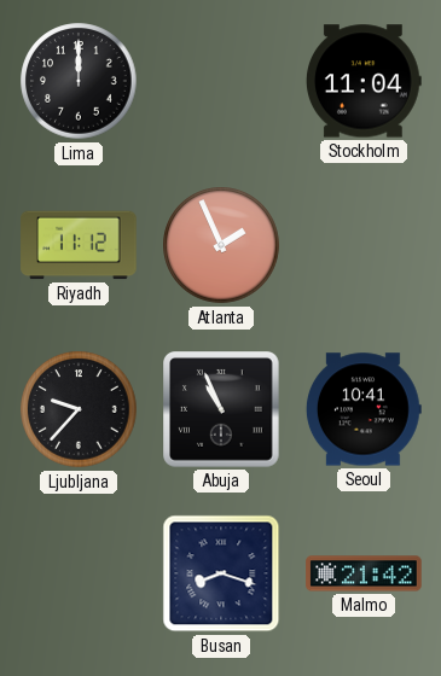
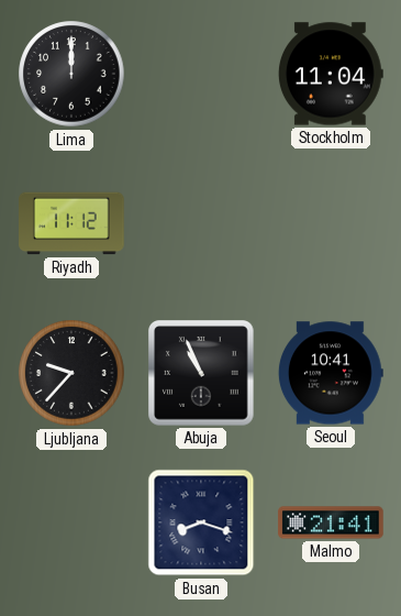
Atlanta: 1:56 -> none
Malmo: 21:42 -> 21:41
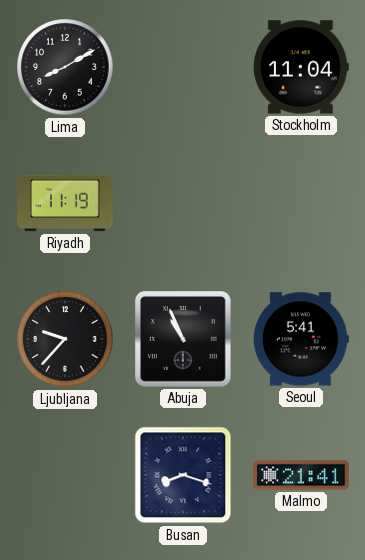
Lima: 12:00 -> 8:10
Riyadh: 11:12 -> 11:19
Seoul: 10:41 -> 5:41
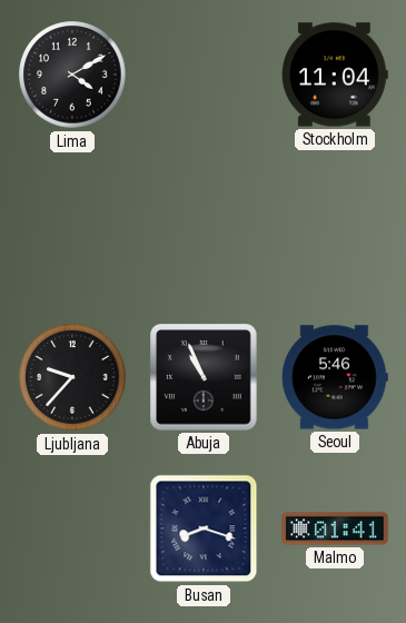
Lima: 8:10 -> 4:10
Riyadh: 11:19 -> none
Seoul: 5:41 -> 5:46
Malmo: 21:41 -> 01:41
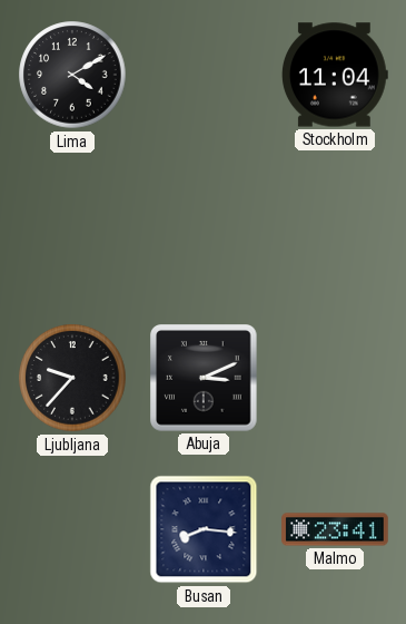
Abuja: 10:56 -> 3:11
Seoul: 5:46 -> none
Busan: 8:18 -> 8:16
Malmo: 01:41 -> 23:41
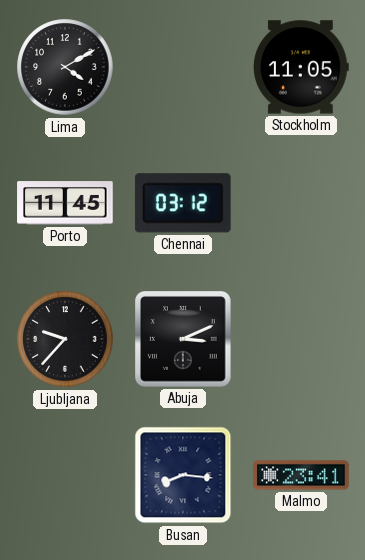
Stockholm: 11:04 -> 11:05
Porto: none -> 11:45
Chennai: none -> 03:12
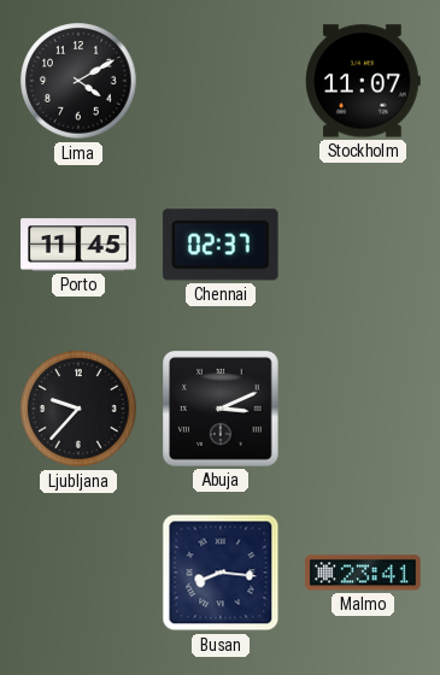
Stockholm: 11:05 -> 11:07
Chennai: 03:12 -> 02:37
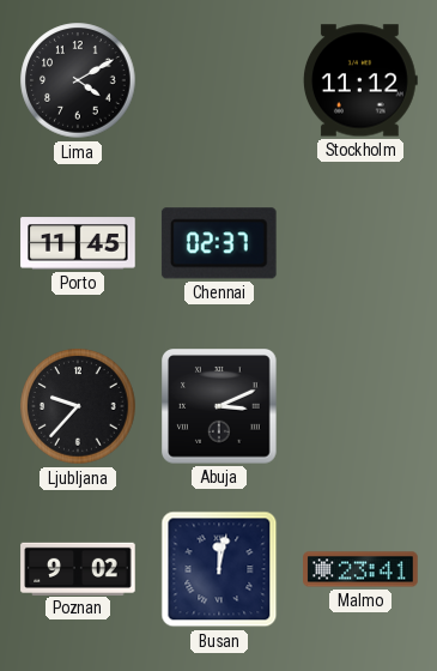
Stockholm: 11:07 -> 11:12
Poznan: none -> 9:02
Busan: 8:16 -> 12:02
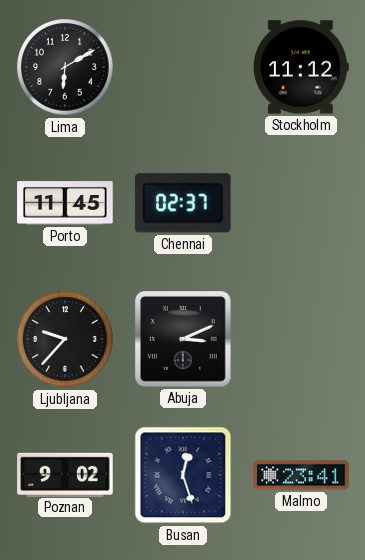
Lima: 4:10 -> 6:10
Busan: 12:02 -> 12:27
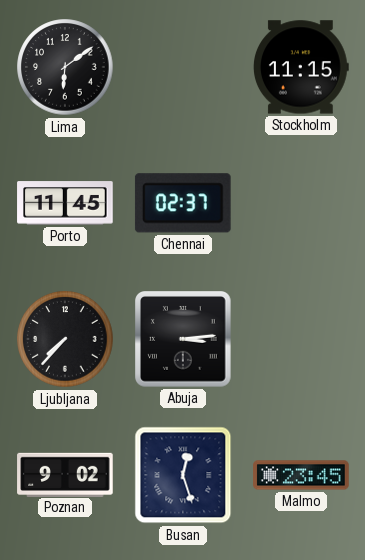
Lima: 6:10 -> 6:09
Stockholm: 11:12 -> 11:15
Ljubljana: 9:37 -> 7:37
Abuja: 3:11 -> 3:14
Malmo: 23:41 -> 23:45
